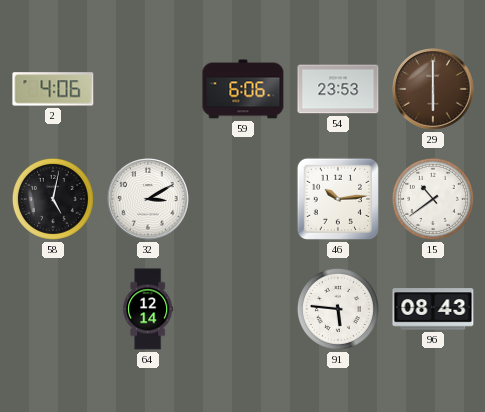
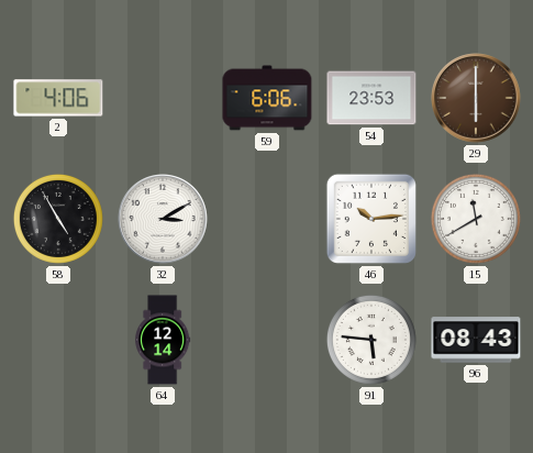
58: 5:02 -> 4:55
15: 10:39 -> 11:40
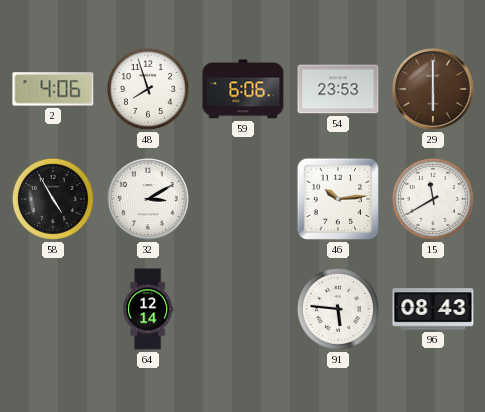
48: none -> 7:57
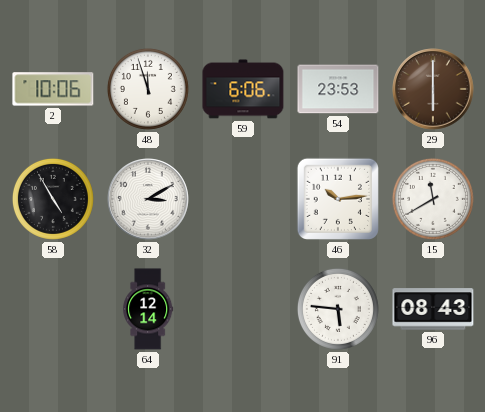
2: 4:06 -> 10:06
48: 7:57 -> 11:57
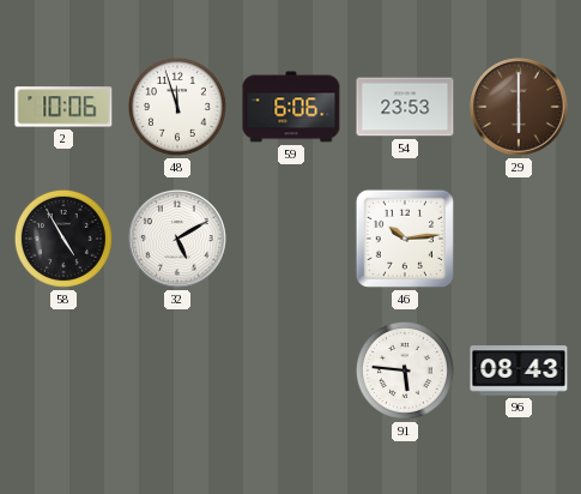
32: 3:10 -> 5:10
15: 11:40 -> none
64: 12:14 -> none
